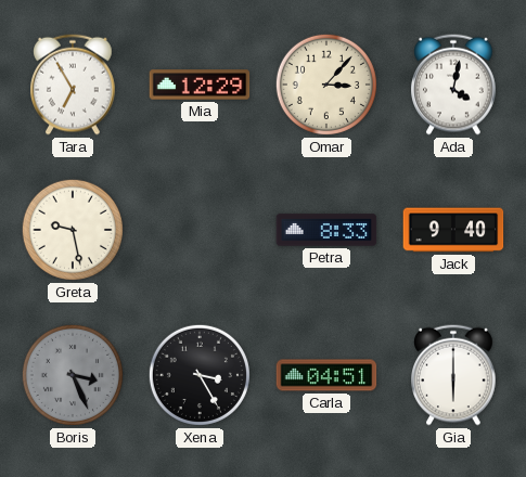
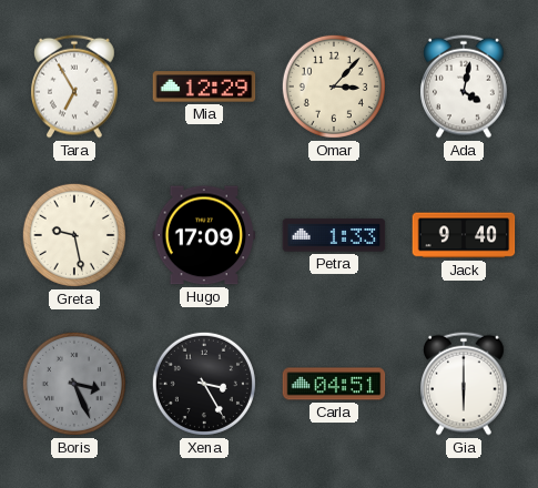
Hugo: none -> 17:09
Petra: 8:33 -> 1:33
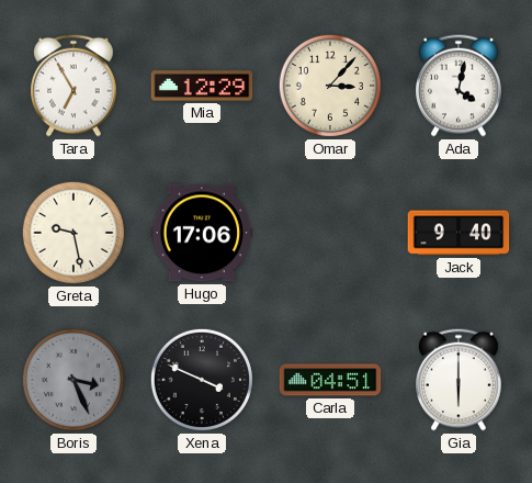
Hugo: 17:09 -> 17:06
Petra: 1:33 -> none
Xena: 3:25 -> 3:49
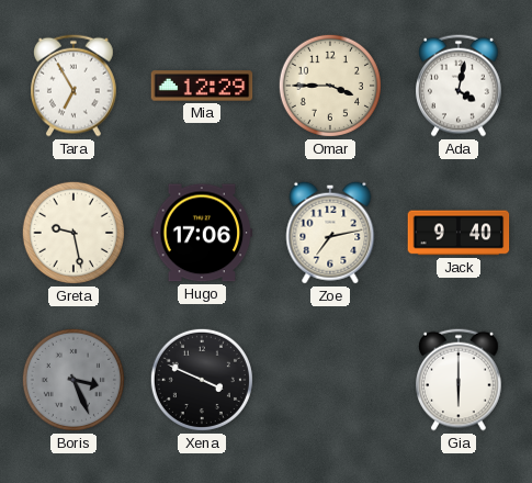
Omar: 3:07 -> 3:45
Zoe: none -> 7:13
Carla: 04:51 -> none
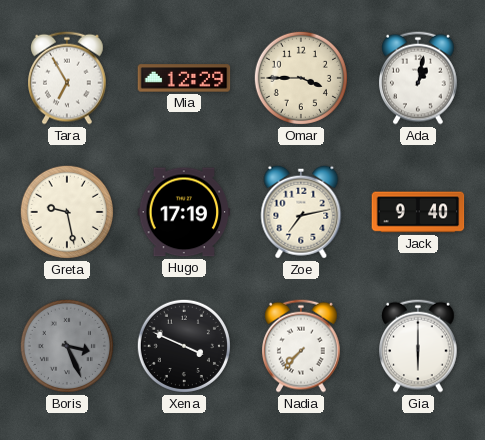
Ada: 4:02 -> 1:02
Hugo: 17:06 -> 17:19
Nadia: none -> 7:37
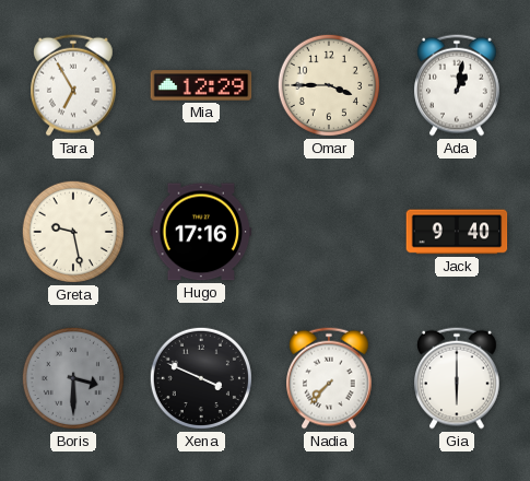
Hugo: 17:19 -> 17:16
Zoe: 7:13 -> none
Boris: 3:26 -> 3:30
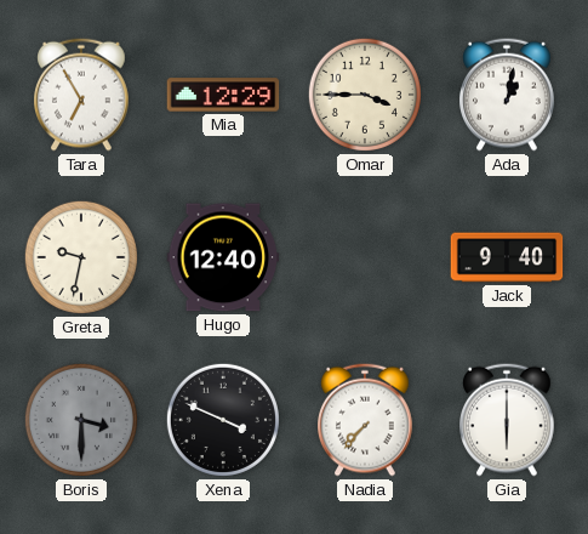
Greta: 9:28 -> 9:32
Hugo: 17:16 -> 12:40
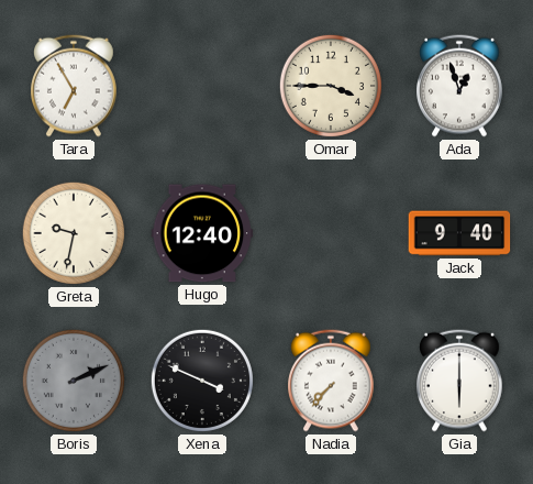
Mia: 12:29 -> none
Ada: 1:02 -> 12:57
Boris: 3:30 -> 2:11
